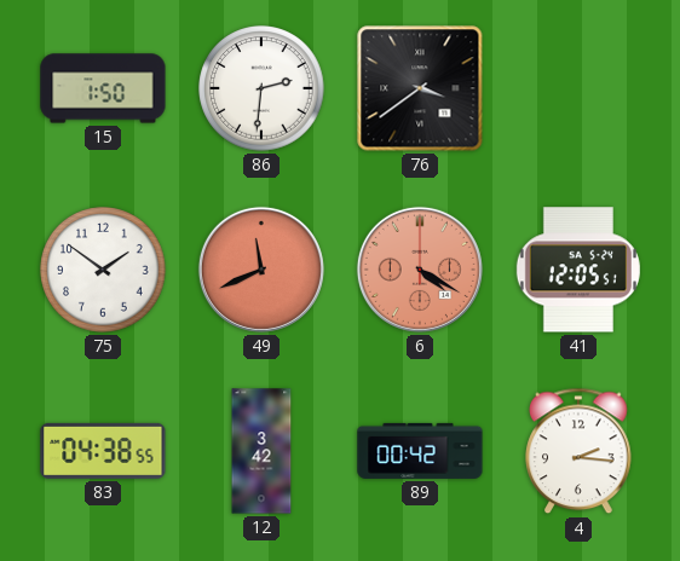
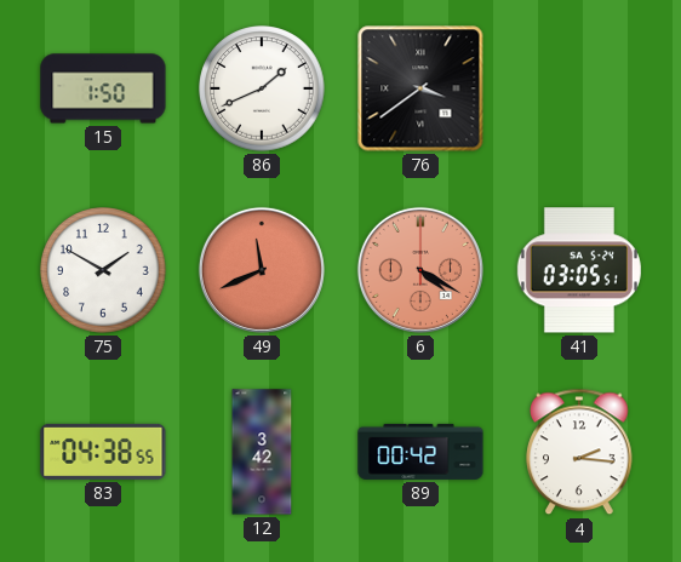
86: 2:31 -> 1:41
75: 1:51 -> 1:50
41: 12:05 -> 03:05
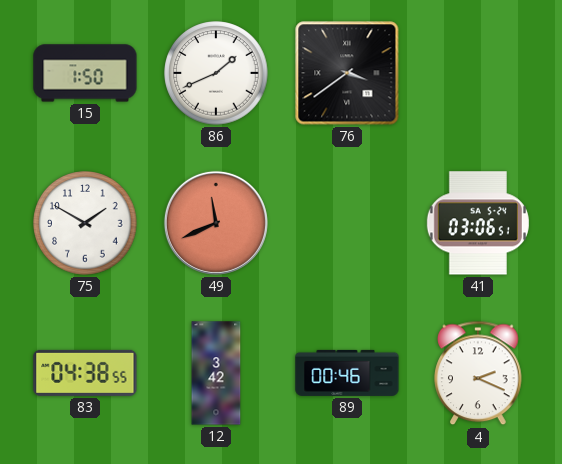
6: 4:20 -> none
41: 03:05 -> 03:06
89: 00:42 -> 00:46
4: 2:16 -> 2:19
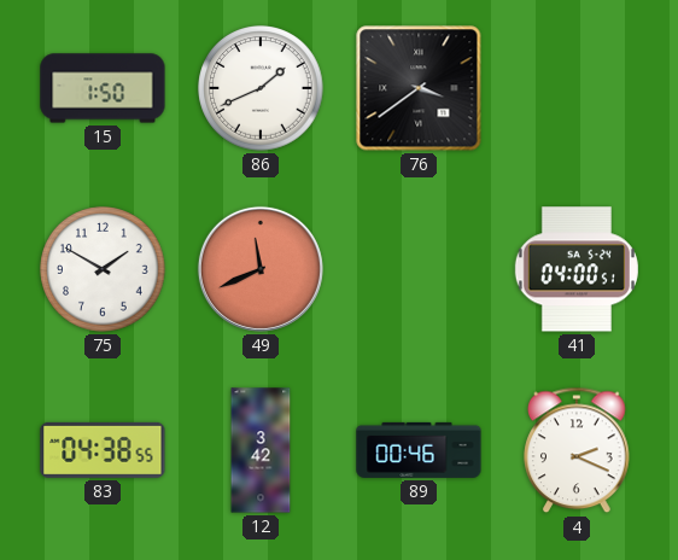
41: 03:06 -> 04:00
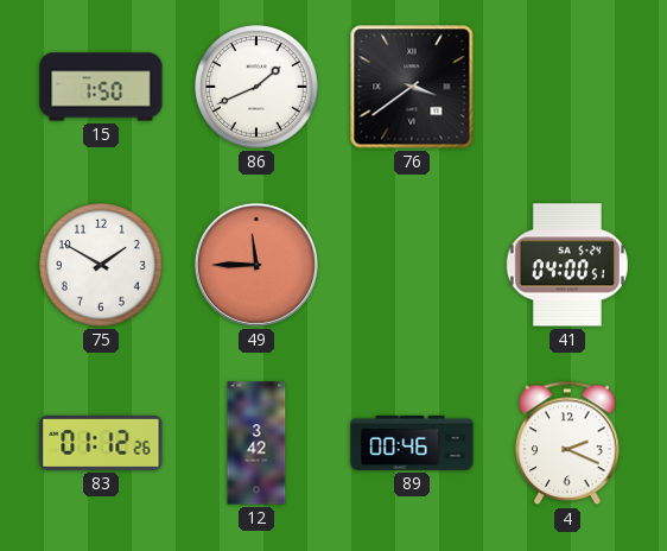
49: 11:41 -> 11:45
83: 04:38 -> 01:12
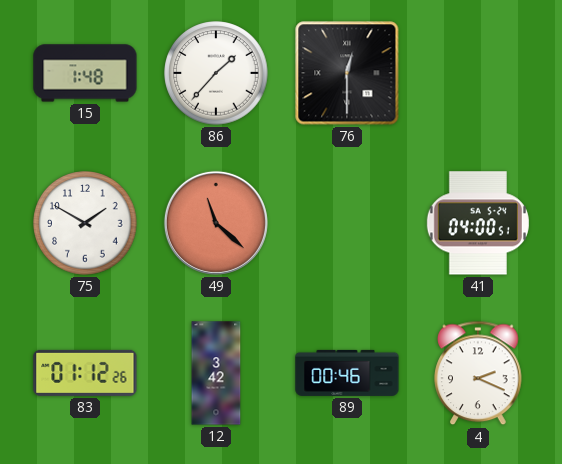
15: 1:50 -> 1:48
86: 1:41 -> 1:37
76: 3:39 -> 12:30
49: 11:45 -> 11:22
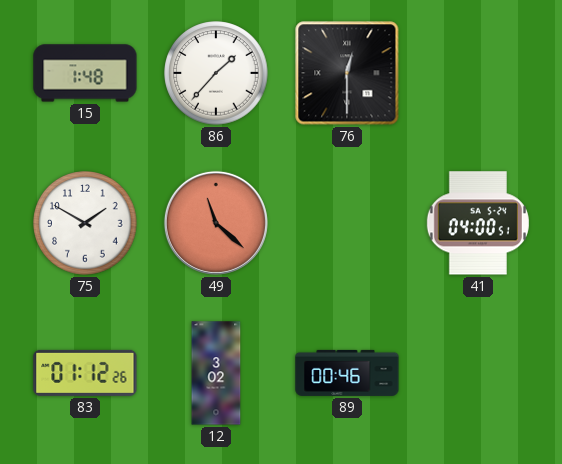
12: 3:42 -> 3:02
4: 2:19 -> none
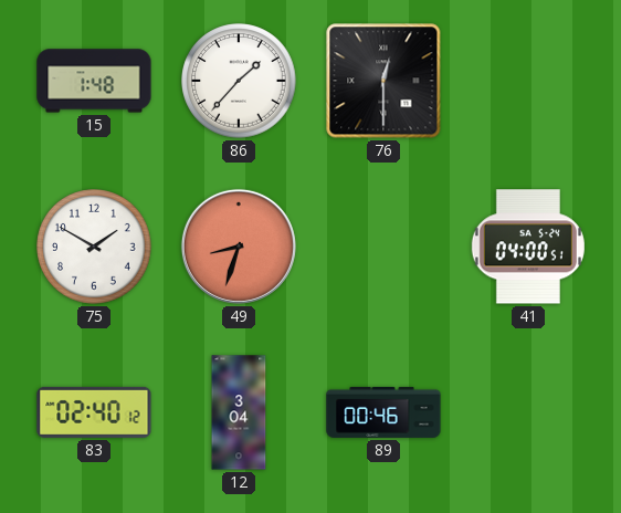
49: 11:22 -> 8:33
83: 01:12 -> 02:40
12: 3:02 -> 3:04
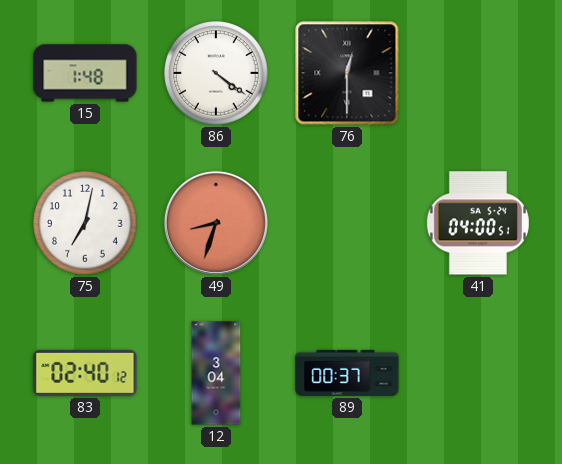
86: 1:37 -> 4:21
75: 1:50 -> 7:02
89: 00:46 -> 00:37
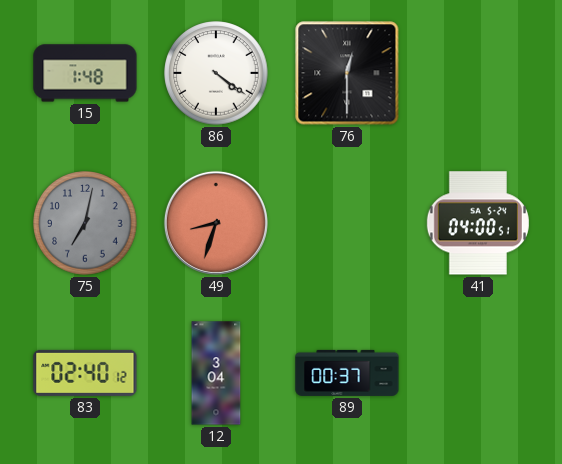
75 dial: white -> grey
